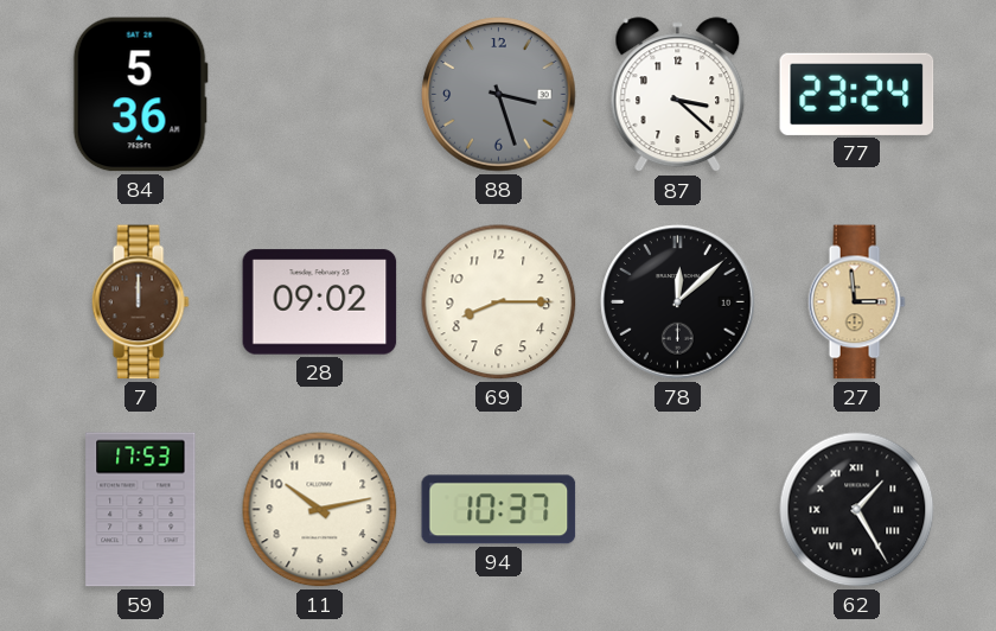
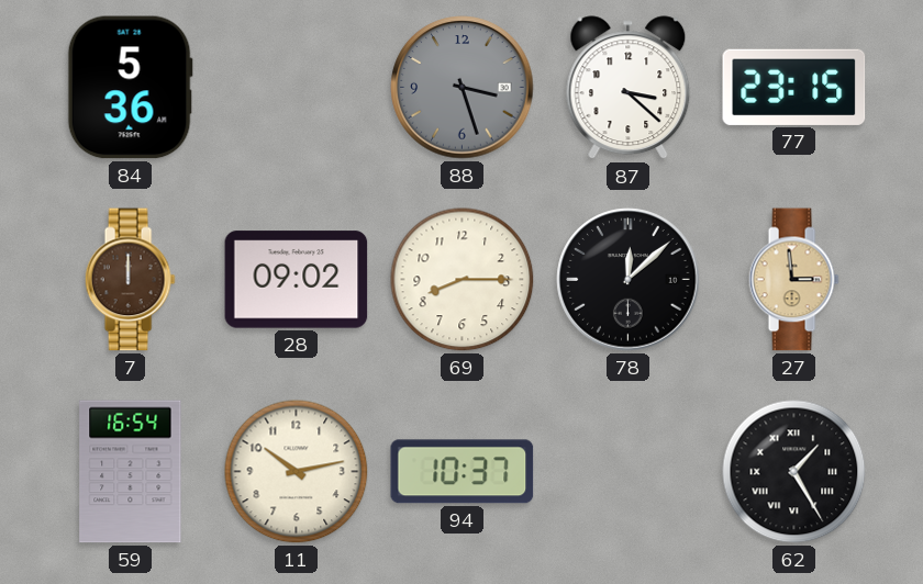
77: 23:24 -> 23:15
59: 17:53 -> 16:54
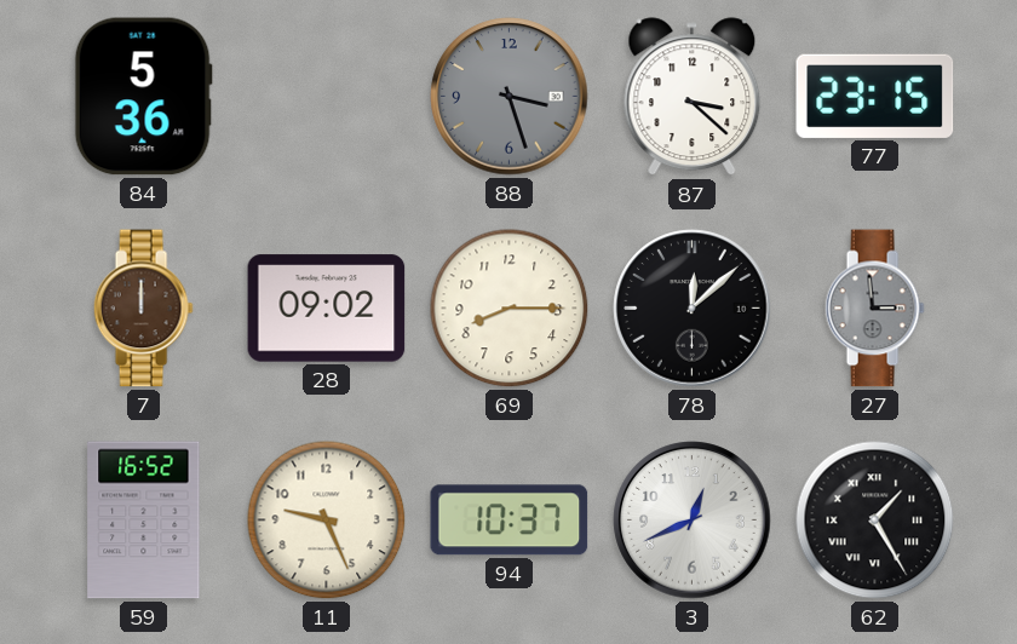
27 dial: champagne -> grey
59: 16:54 -> 16:52
11: 10:13 -> 9:26
3: none -> 12:41
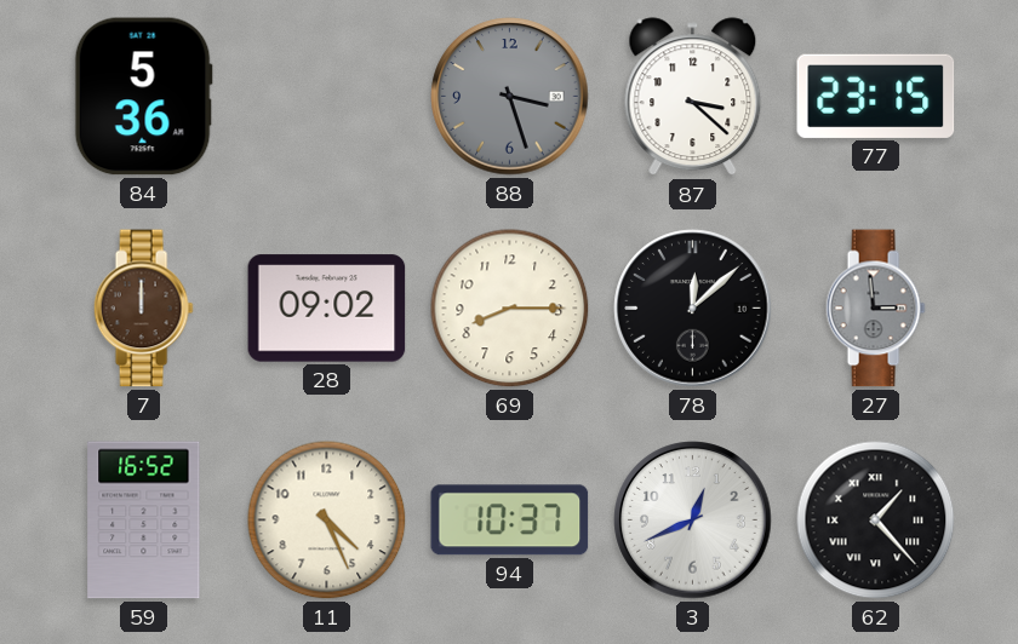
11: 9:26 -> 4:26
62: 1:25 -> 1:23
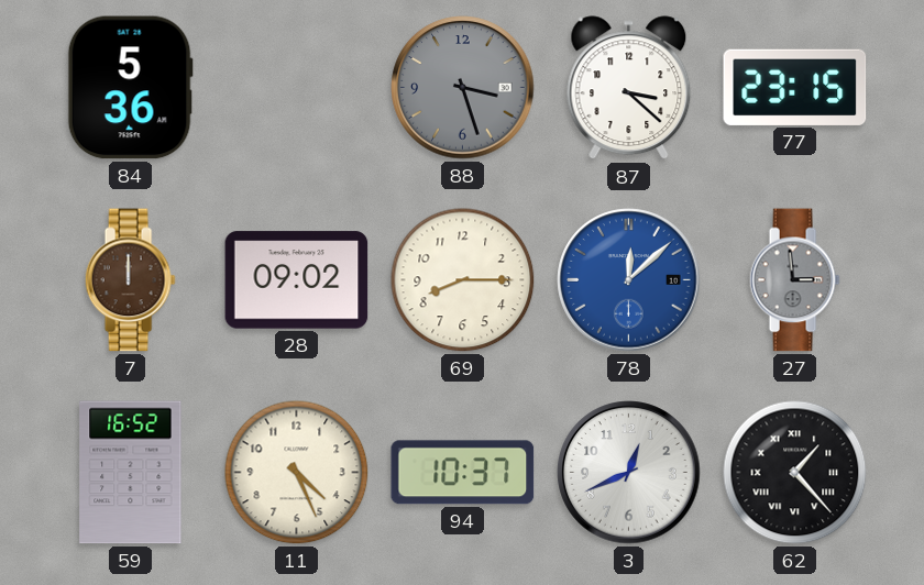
78 dial: black -> blue
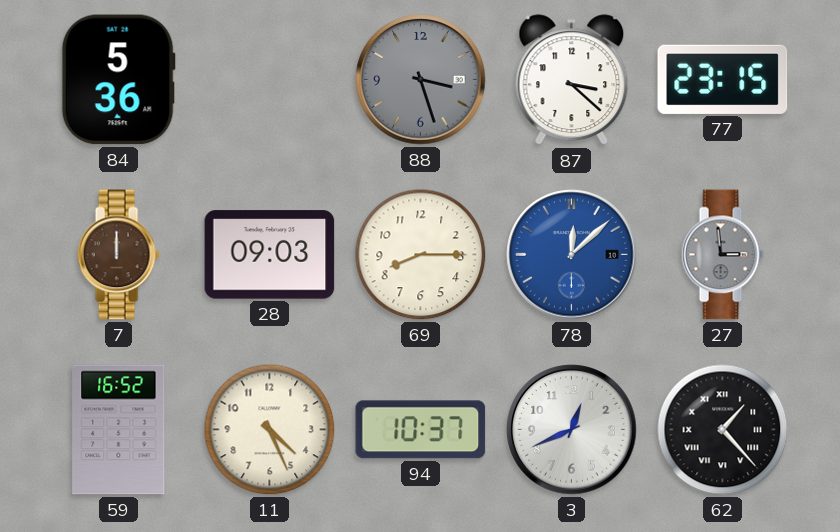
28: 09:02 -> 09:03
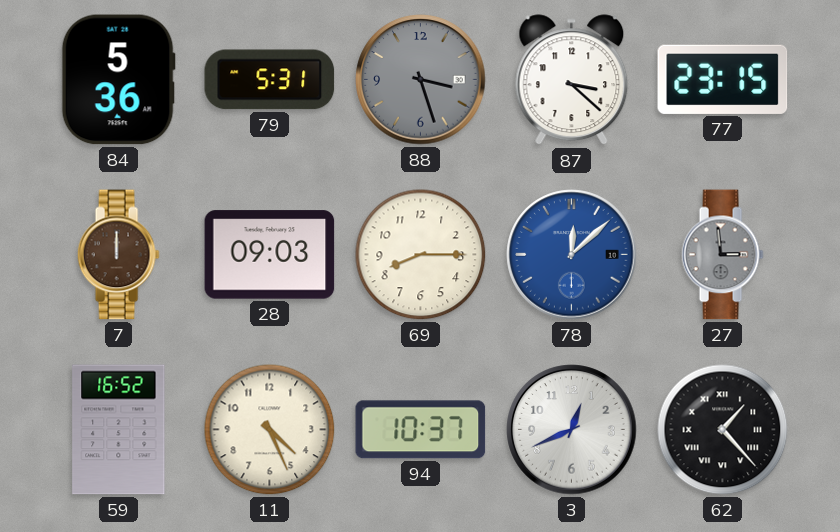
79: none -> 5:31
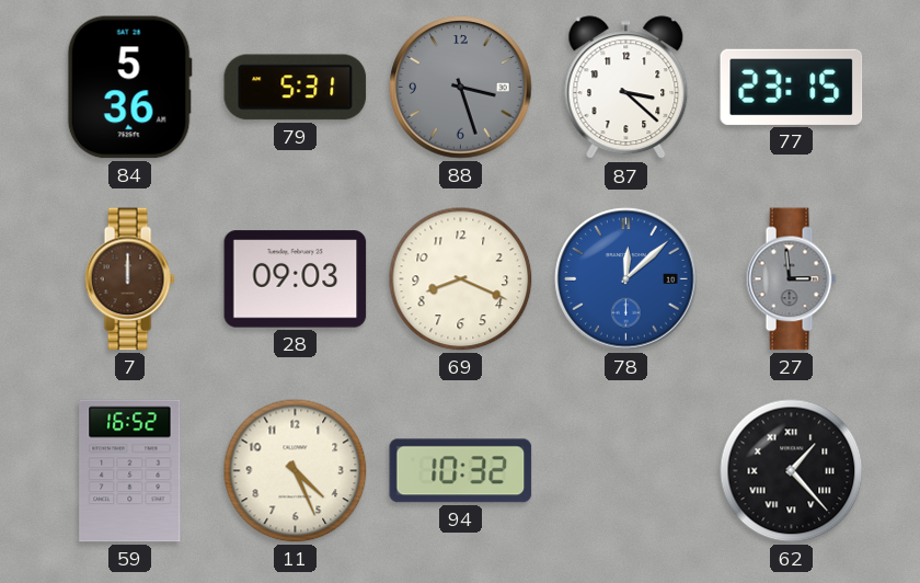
69: 8:15 -> 8:19
94: 10:37 -> 10:32
3: 12:41 -> none
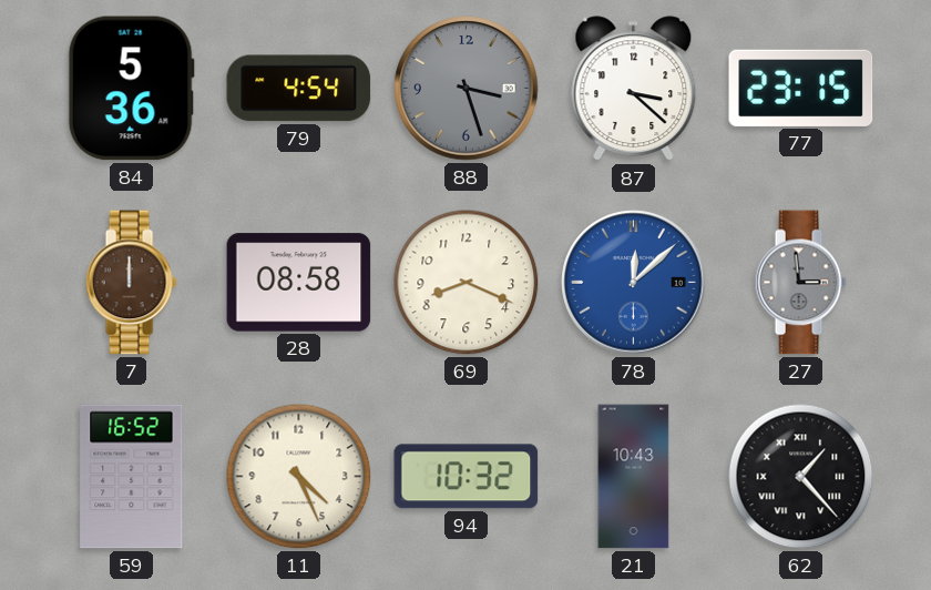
79: 5:31 -> 4:54
28: 09:03 -> 08:58
21: none -> 10:43
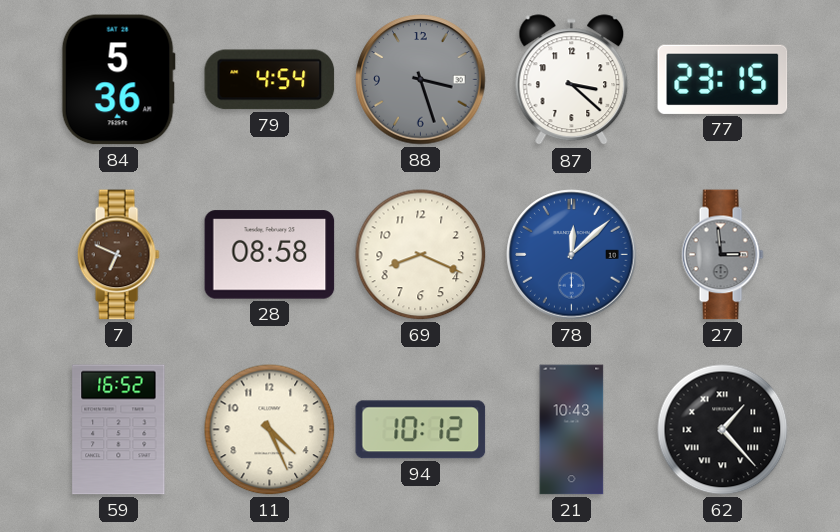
7: 12:00 -> 6:49
94: 10:32 -> 10:12
